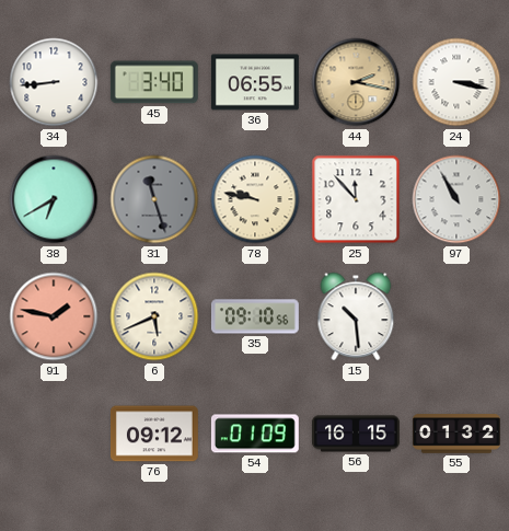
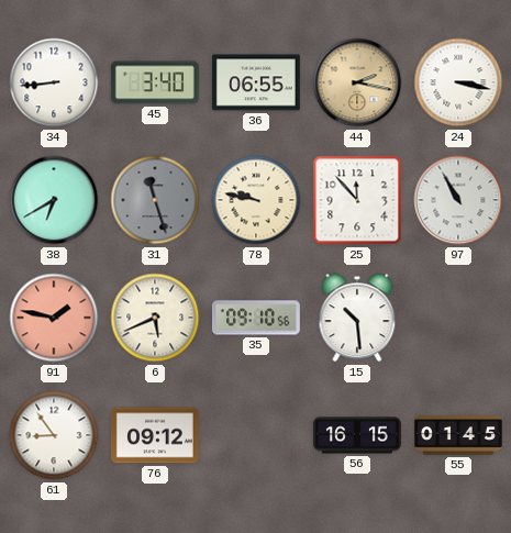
61: none -> 8:54
54: 01:09 -> none
55: 01:32 -> 01:45
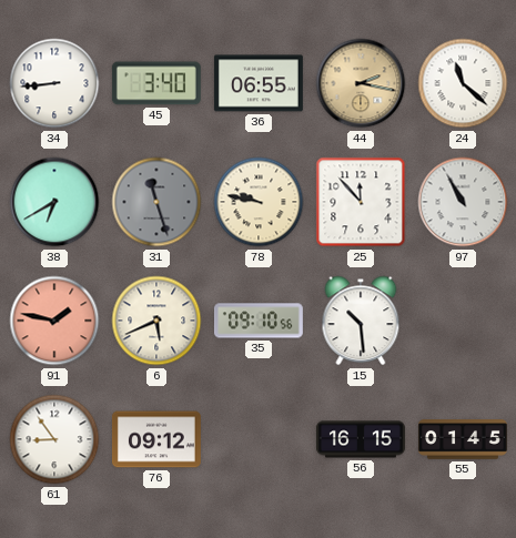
24: 3:17 -> 11:22
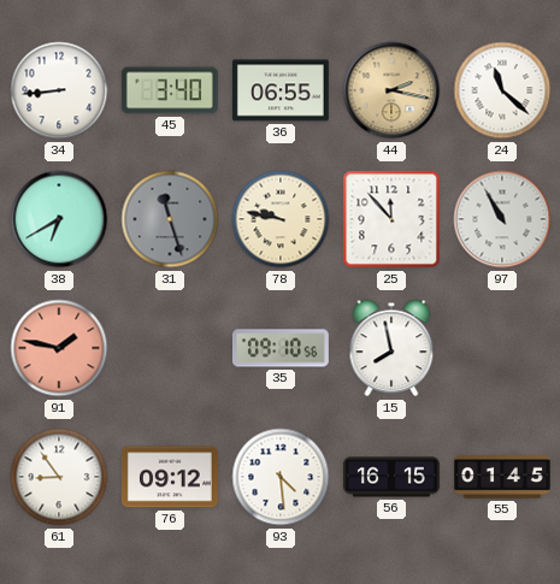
6: 5:41 -> none
15: 10:29 -> 7:58
93: none -> 4:29
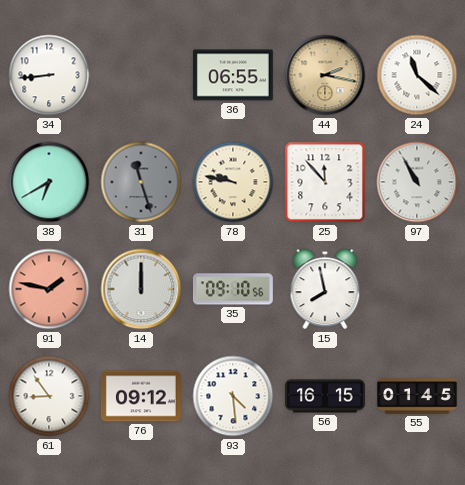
45: 3:40 -> none
14: none -> 12:00
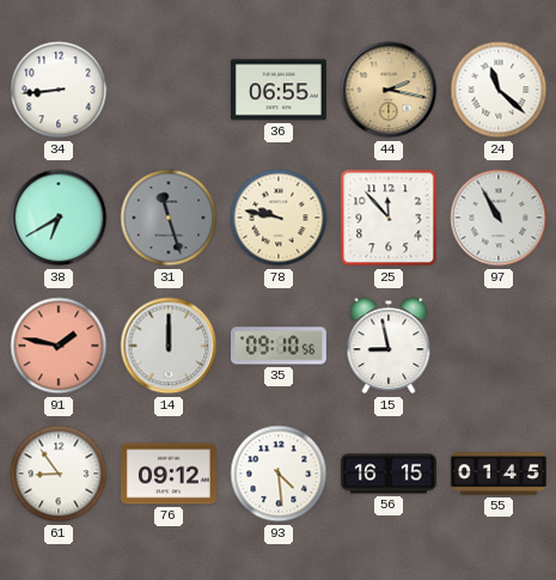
15: 7:58 -> 8:58
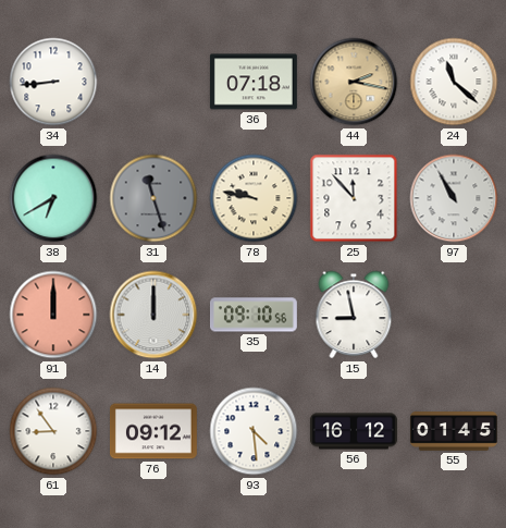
36: 06:55 -> 07:18
91: 1:47 -> 12:00
56: 16:15 -> 16:12
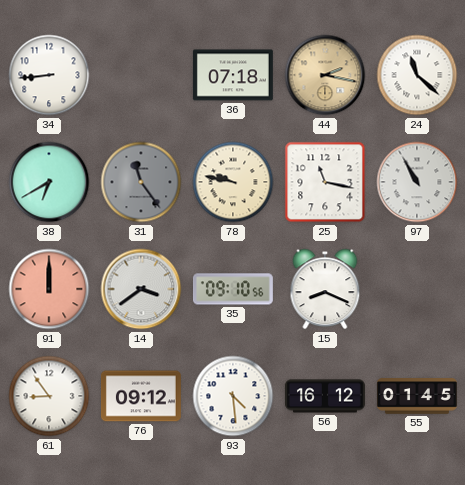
31: 11:27 -> 11:24
25: 11:53 -> 11:17
14: 12:00 -> 3:39
15: 8:58 -> 8:19
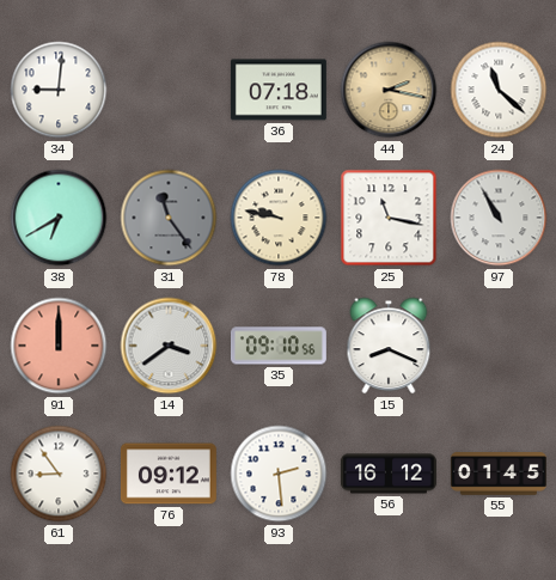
34: 8:44 -> 9:01
93: 4:29 -> 2:29
